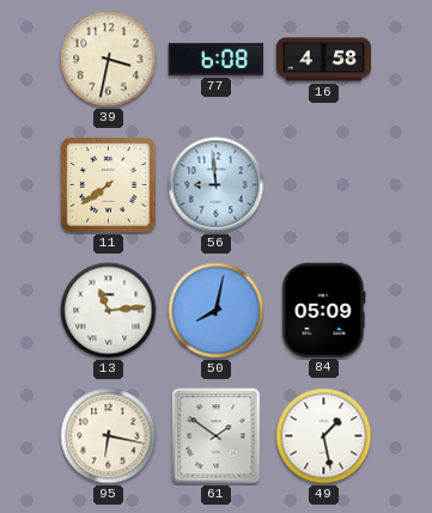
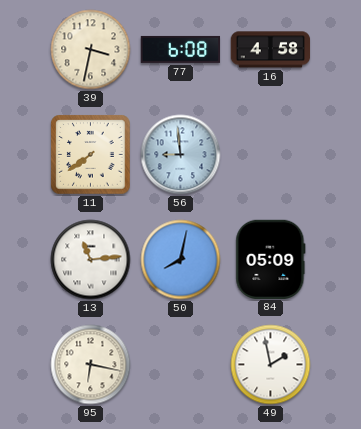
61: 1:51 -> none
49: 1:28 -> 1:58
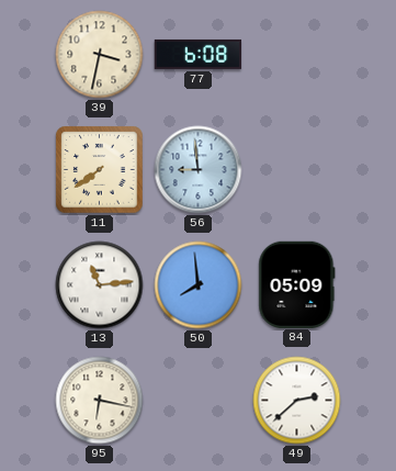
16: 4:58 -> none
50: 8:02 -> 7:59
49: 1:58 -> 2:38
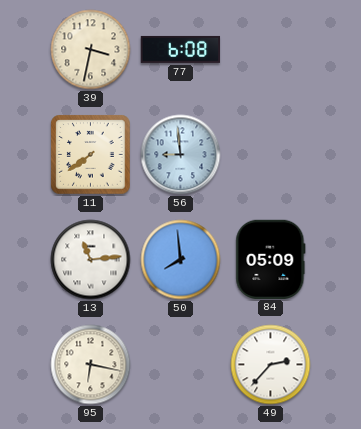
49: 2:38 -> 2:37
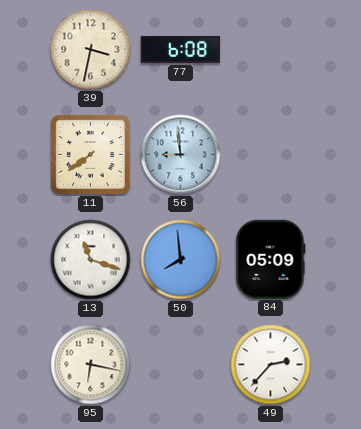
13: 11:14 -> 11:18
